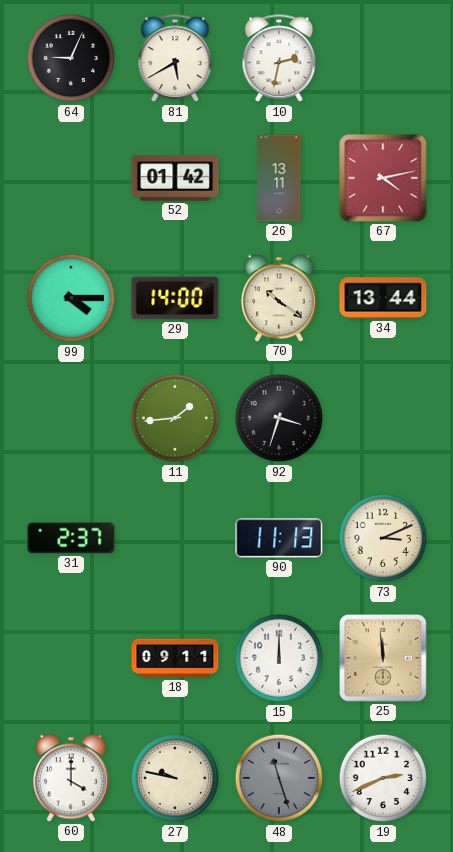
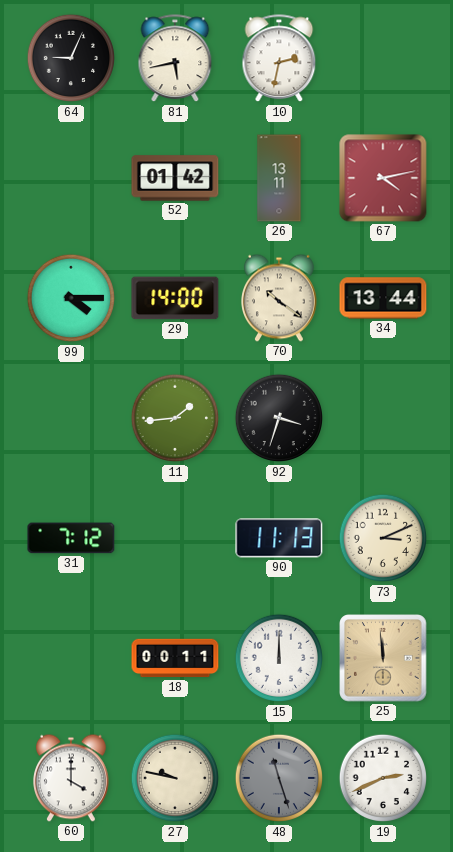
81: 5:40 -> 5:43
31: 2:37 -> 7:12
18: 09:11 -> 00:11
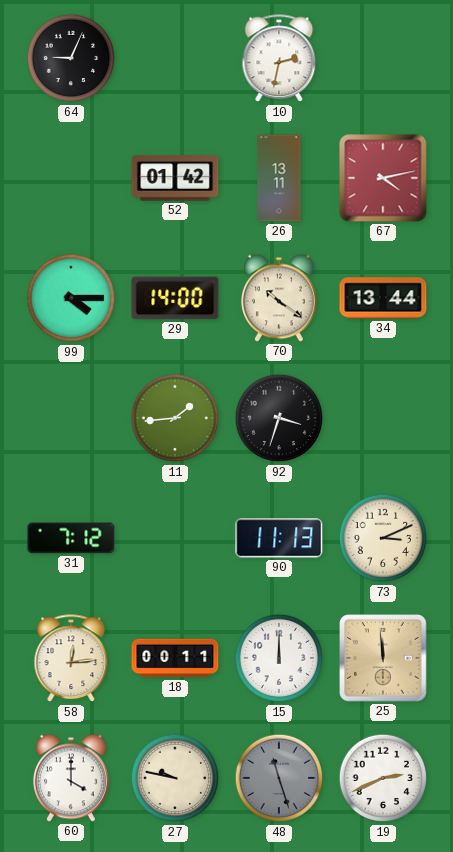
81: 5:43 -> none
58: none -> 12:14
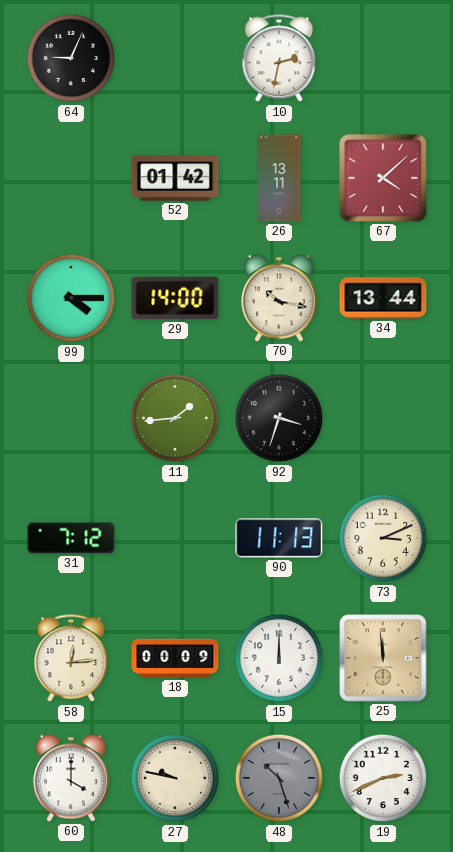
67: 4:13 -> 4:08
70: 10:21 -> 10:17
18: 00:11 -> 00:09
48: 11:27 -> 10:27
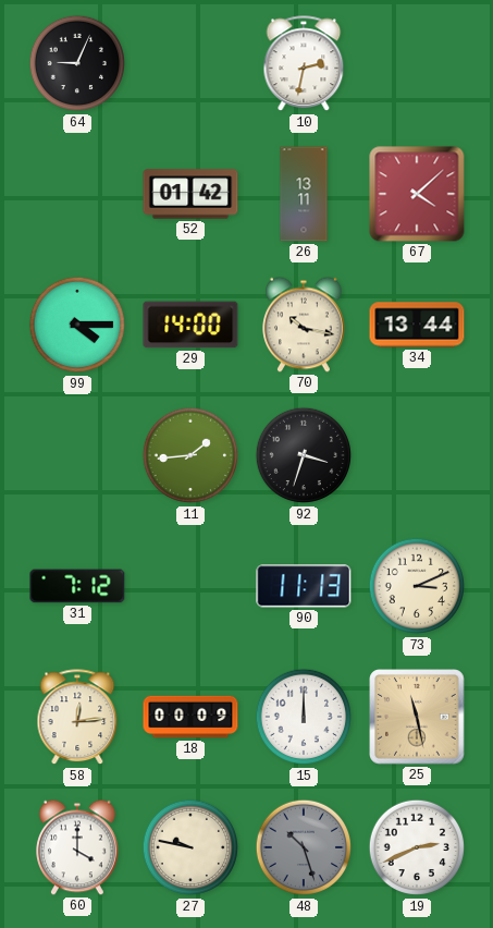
25: 11:59 -> 11:28
